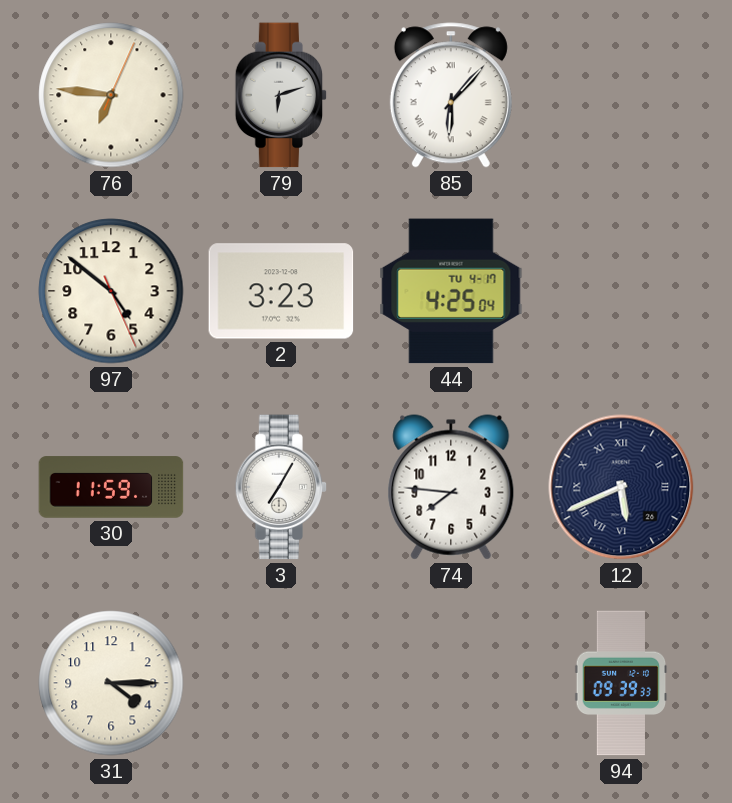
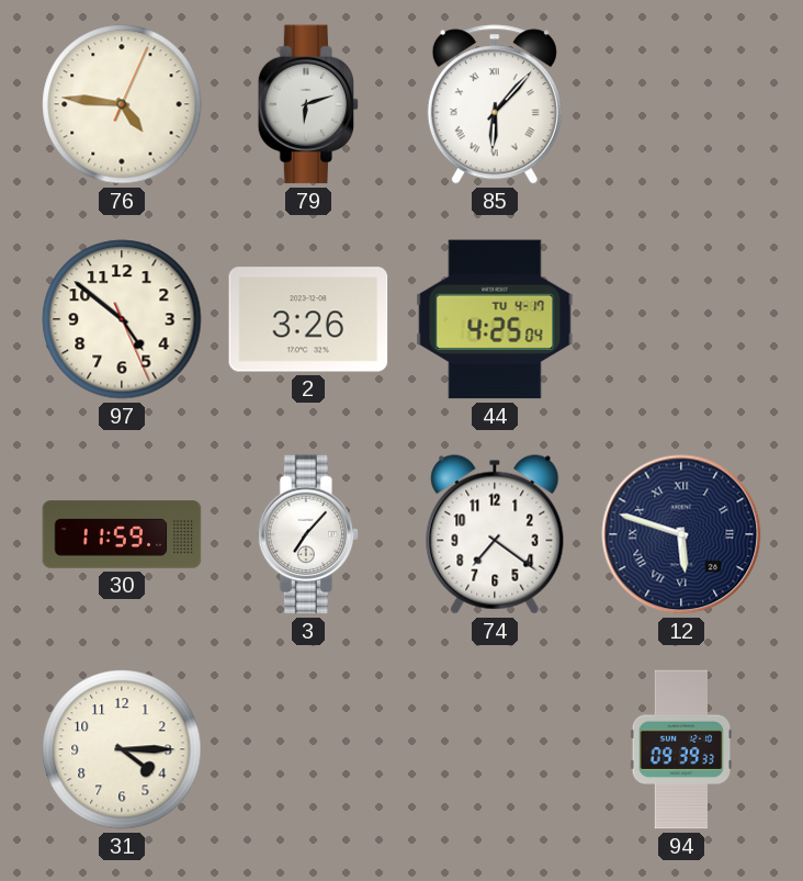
76: 6:46 -> 4:46
2: 3:23 -> 3:26
3: 7:05 -> 7:07
74: 7:46 -> 7:21
12: 5:41 -> 5:48
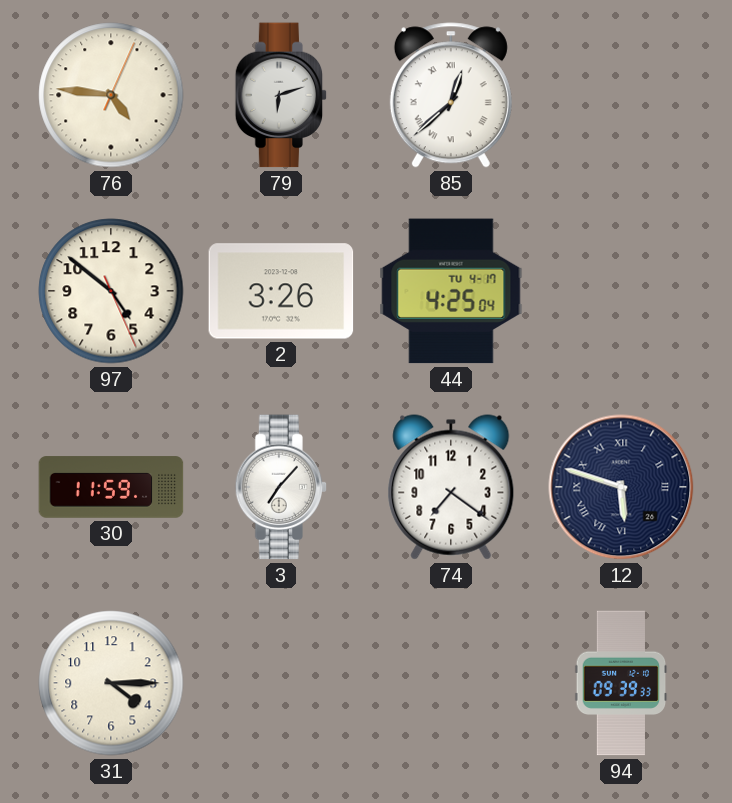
85: 6:07 -> 12:38
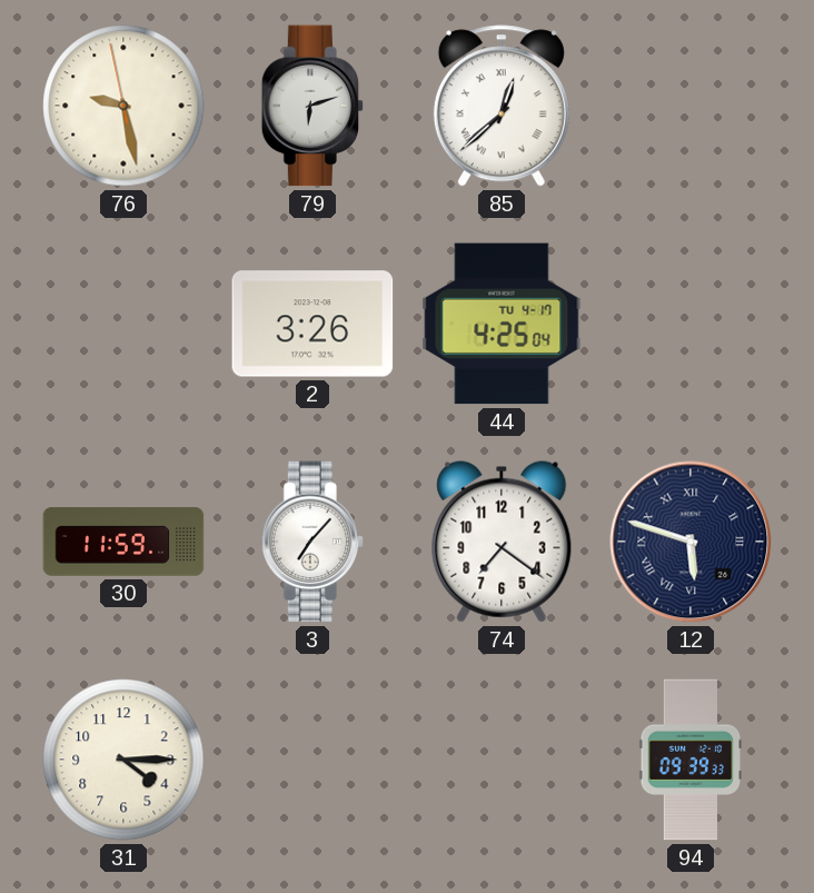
76: 4:46 -> 9:27
97: 4:51 -> none
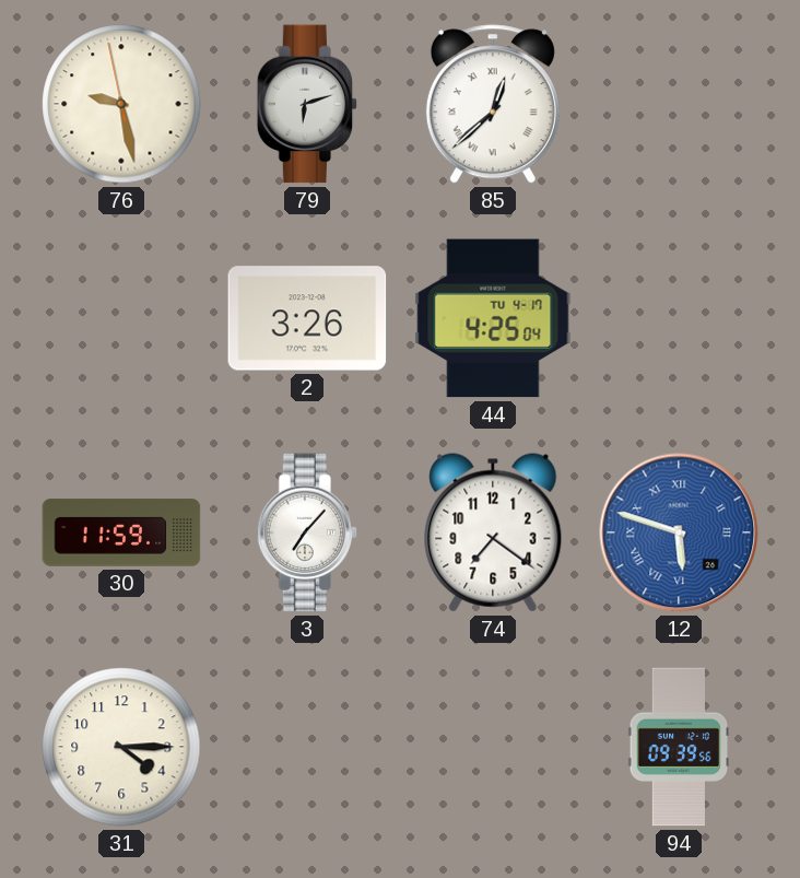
12 dial: navy -> blue
94: 09:39:33 -> 09:39:56
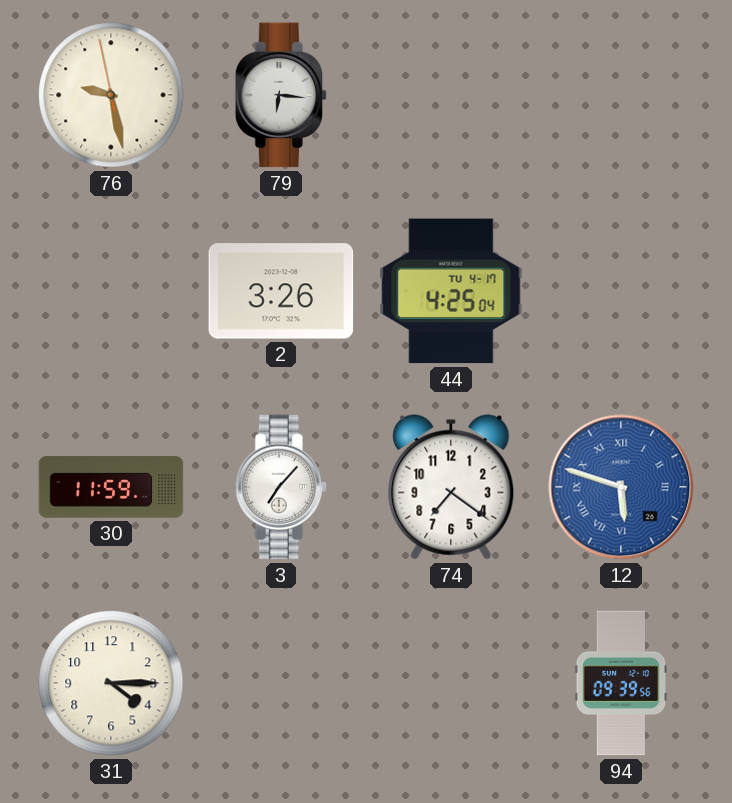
79: 6:12 -> 6:16
85: 12:38 -> none
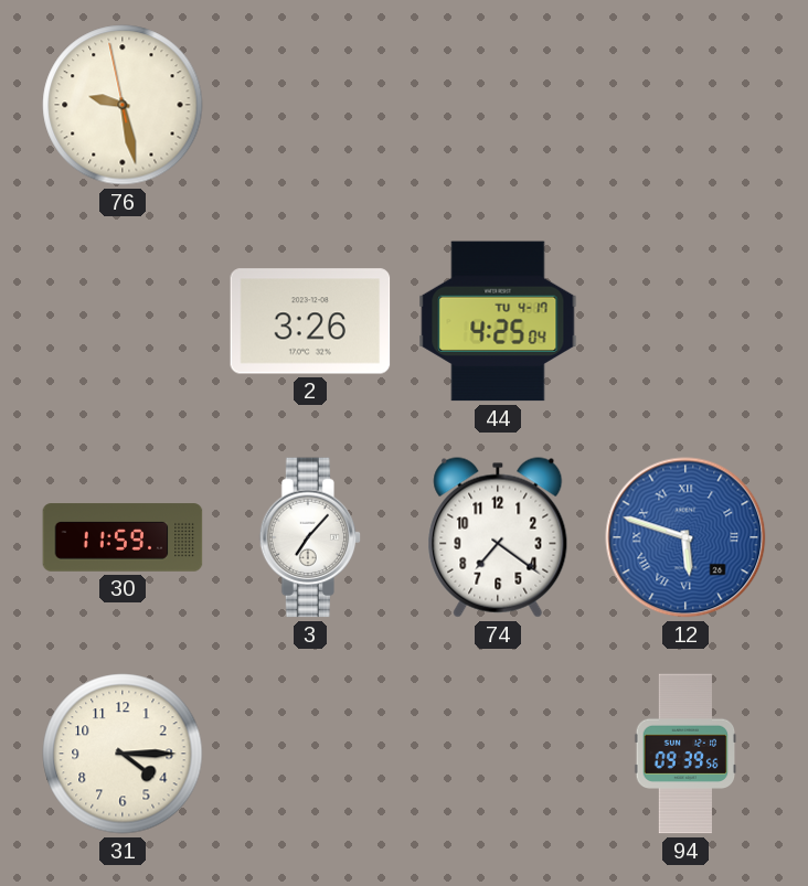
79: 6:16 -> none
